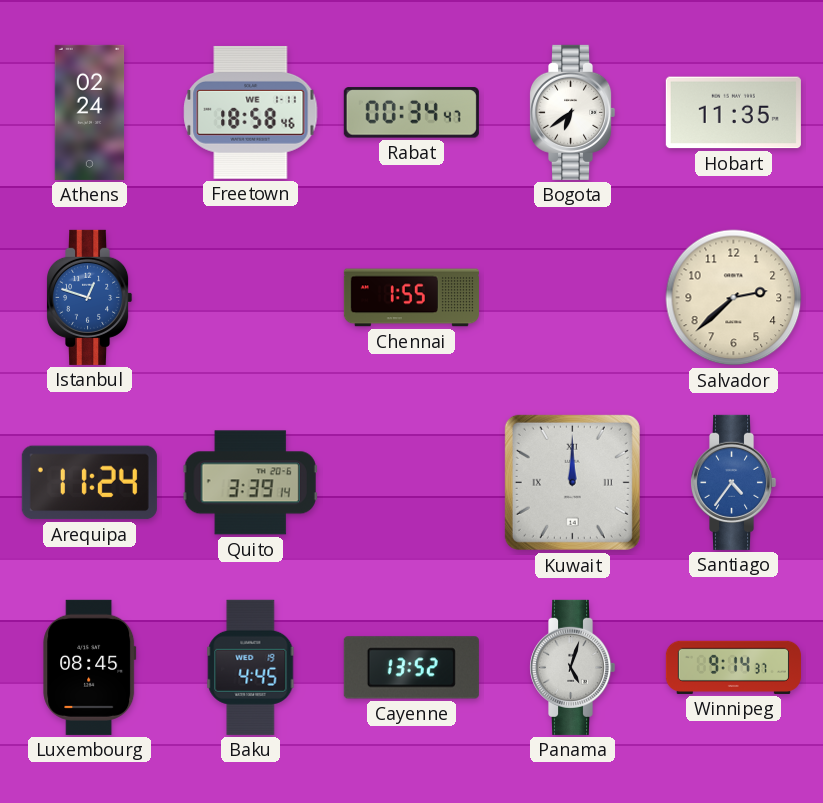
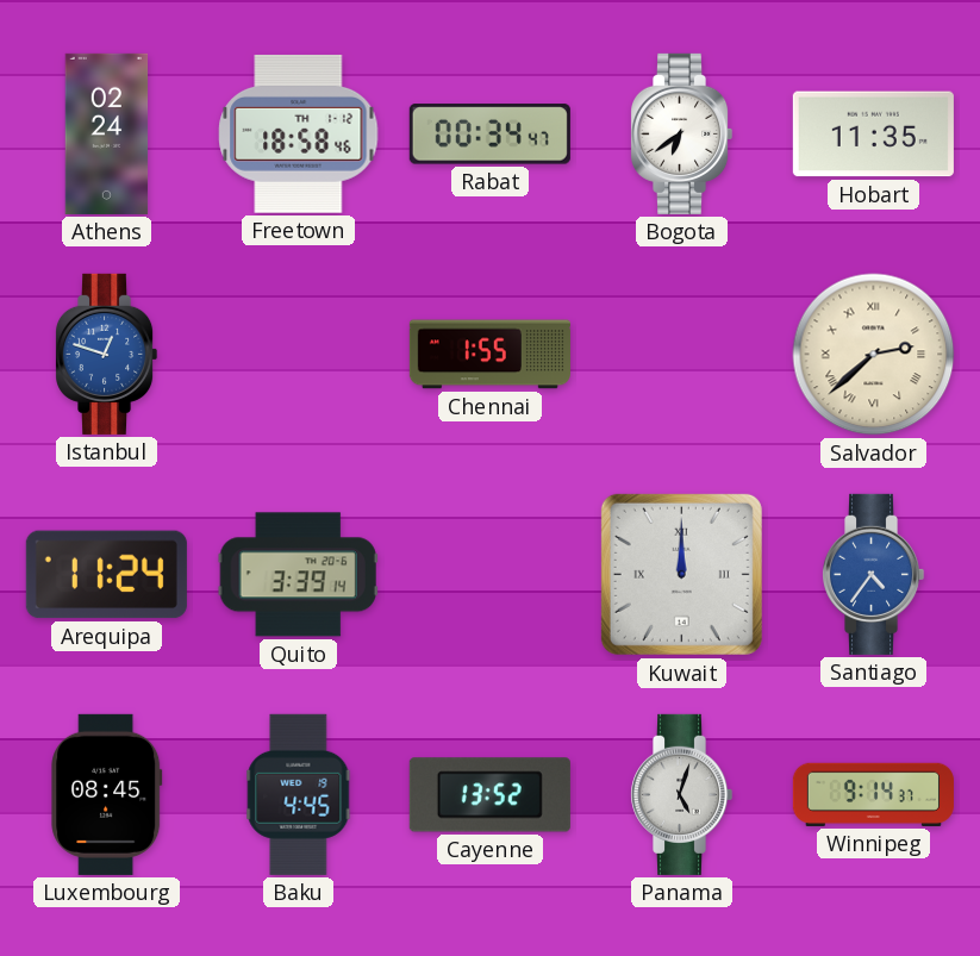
Freetown date: WE 1-11 -> TH 1-12
Salvador numerals: Arabic -> Roman
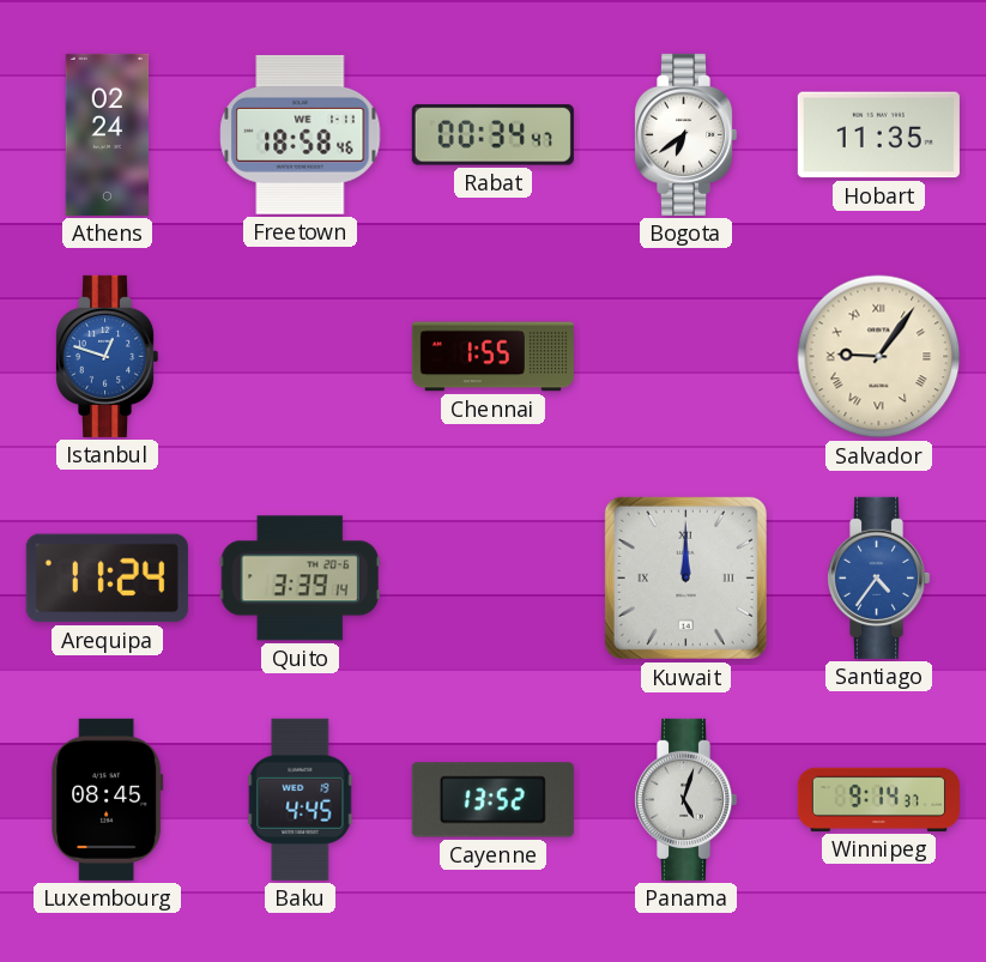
Freetown date: TH 1-12 -> WE 1-11
Salvador: 2:38 -> 9:06
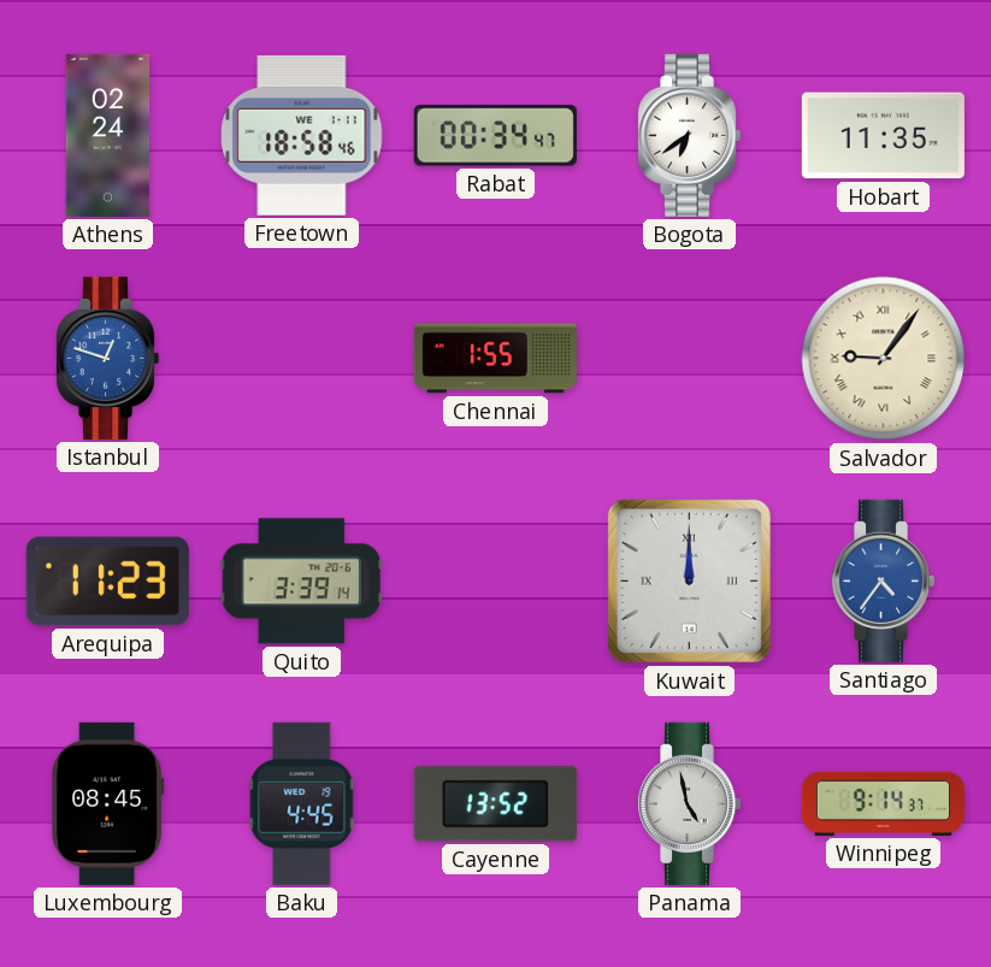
Arequipa: 11:24 -> 11:23
Panama: 5:03 -> 4:58
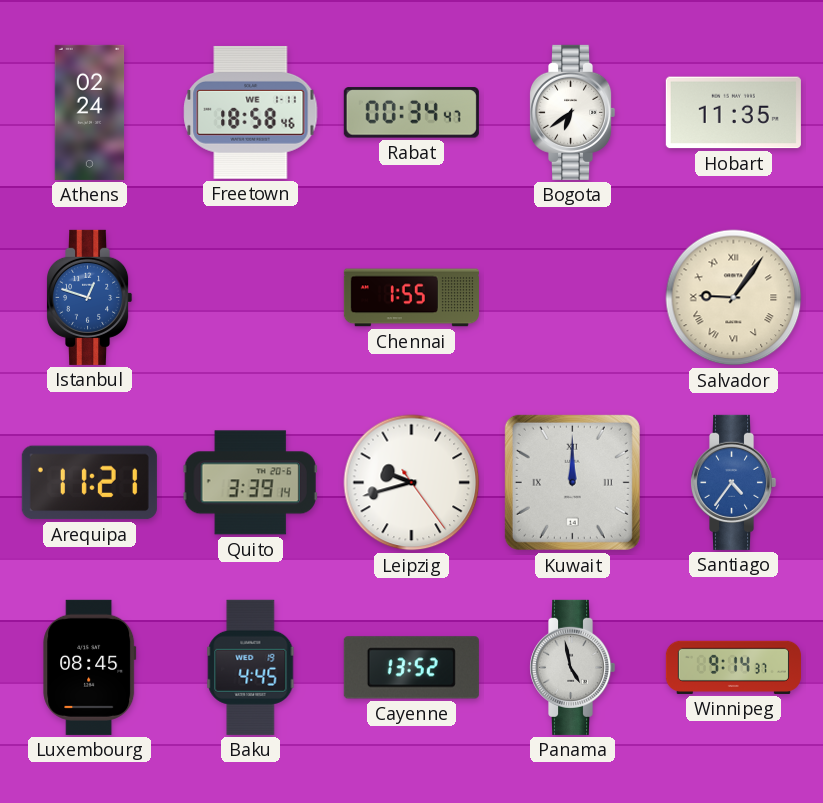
Arequipa: 11:23 -> 11:21
Leipzig: none -> 9:42
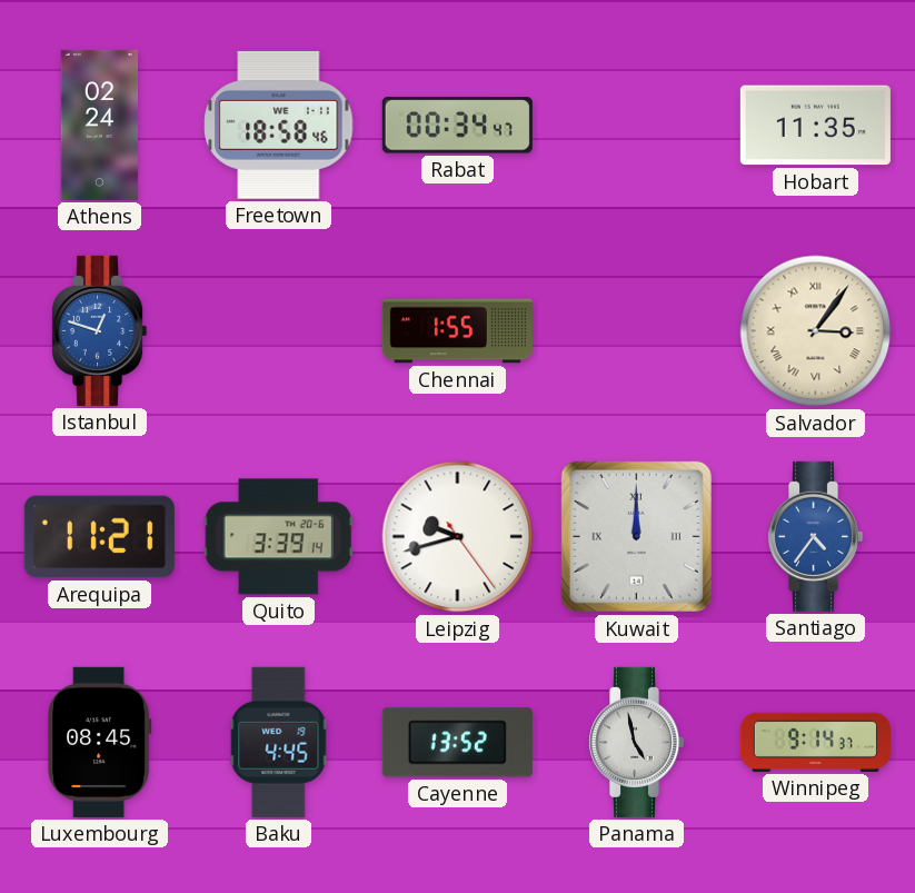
Bogota: 6:39 -> none
Salvador: 9:06 -> 3:06
